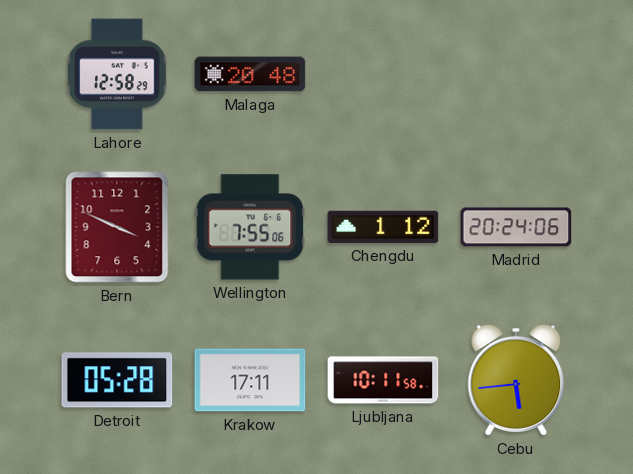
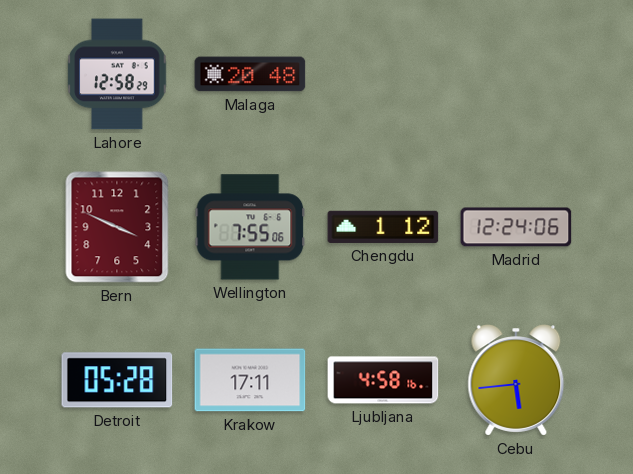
Madrid: 20:24 -> 12:24
Ljubljana: 10:11 -> 4:58
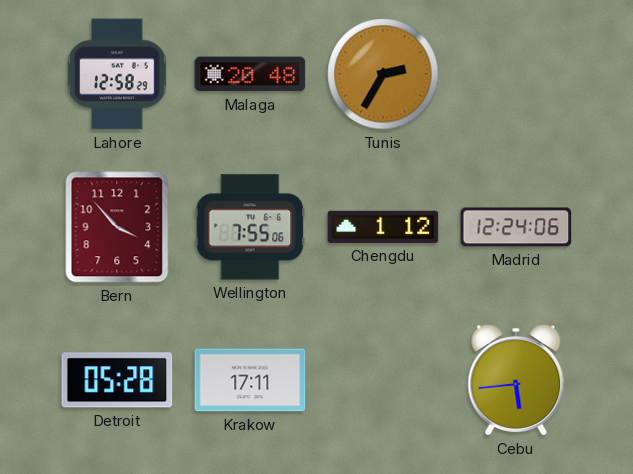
Tunis: none -> 2:35
Bern: 3:49 -> 3:53
Ljubljana: 4:58 -> none
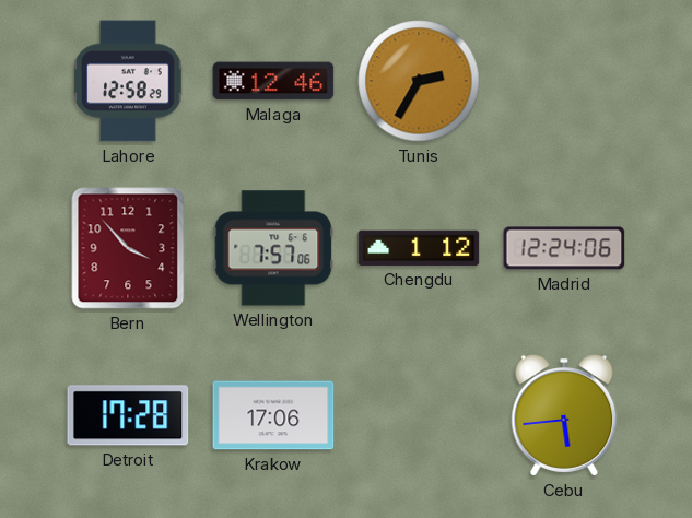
Malaga: 20:48 -> 12:46
Wellington: 7:55 -> 7:57
Detroit: 05:28 -> 17:28
Krakow: 17:11 -> 17:06
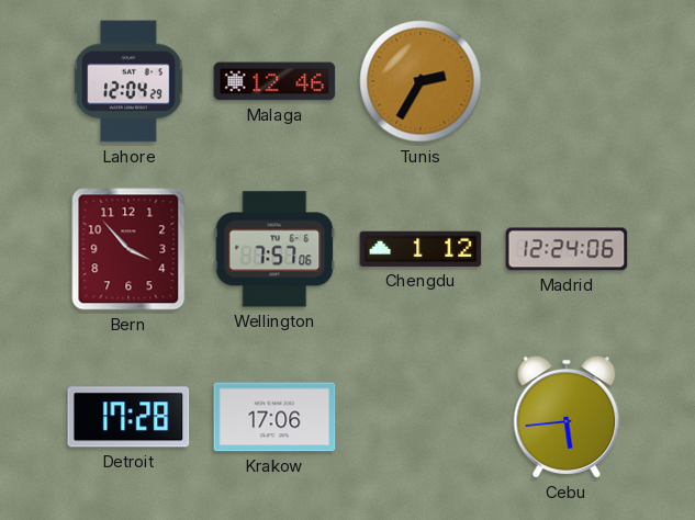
Lahore: 12:58 -> 12:04
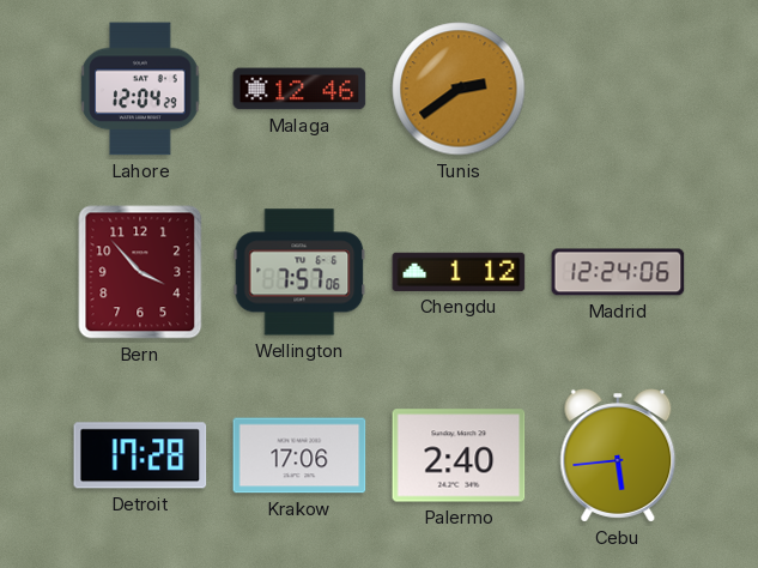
Tunis: 2:35 -> 2:39
Palermo: none -> 2:40
